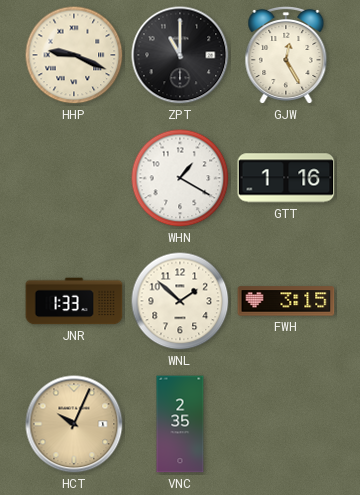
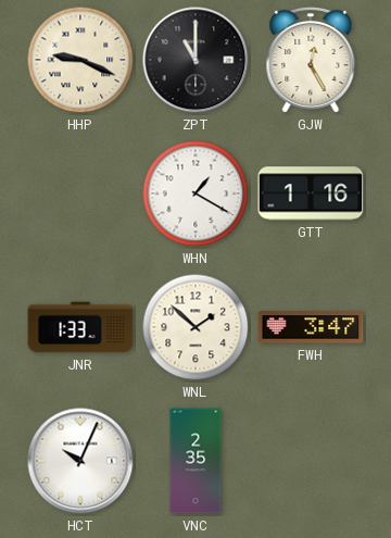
FWH: 3:15 -> 3:47
HCT dial: champagne -> white
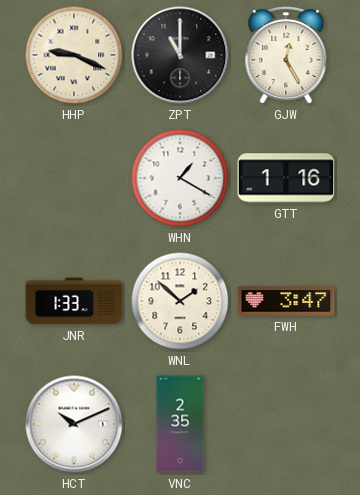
HCT: 10:04 -> 10:11
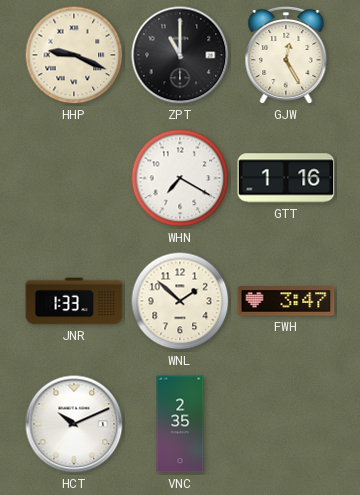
WHN: 1:20 -> 7:20
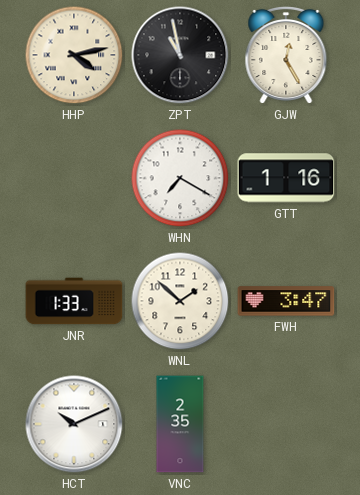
HHP: 9:19 -> 4:13
ZPT: 11:00 -> 10:58
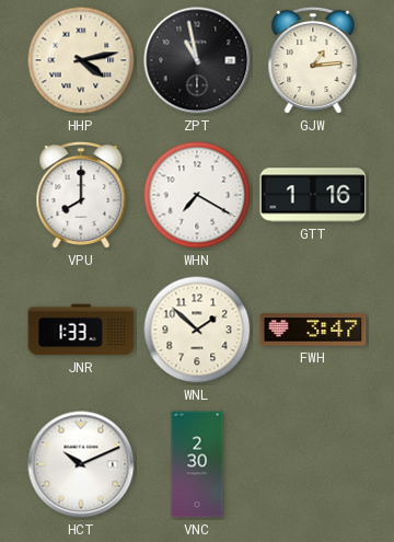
GJW: 12:25 -> 1:14
VPU: none -> 8:00
VNC: 2:35 -> 2:30
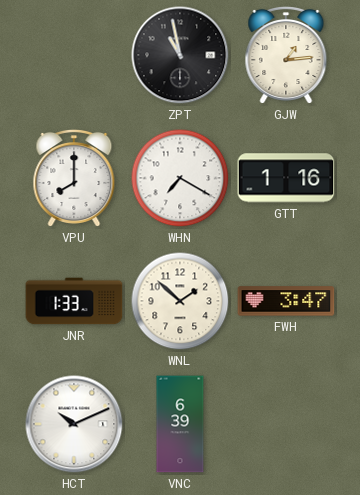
HHP: 4:13 -> none
VNC: 2:30 -> 6:39
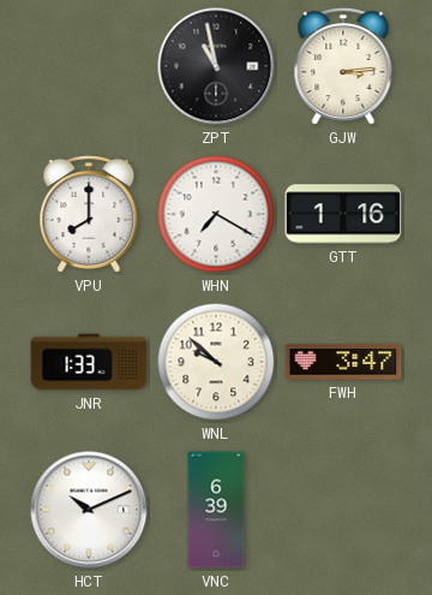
GJW: 1:14 -> 3:14
WNL: 1:52 -> 9:52
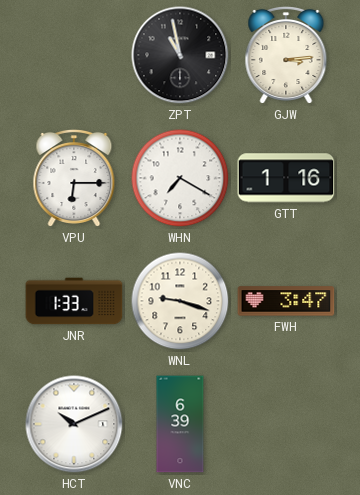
VPU: 8:00 -> 6:15
WNL: 9:52 -> 9:18
